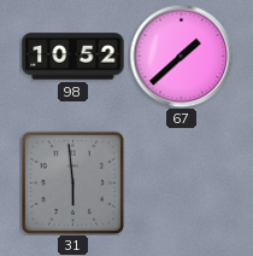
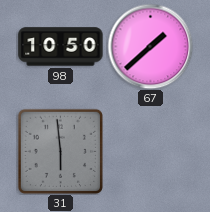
98: 10:52 -> 10:50
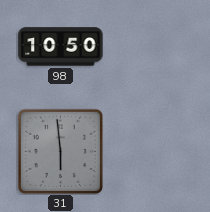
67: 1:38 -> none
